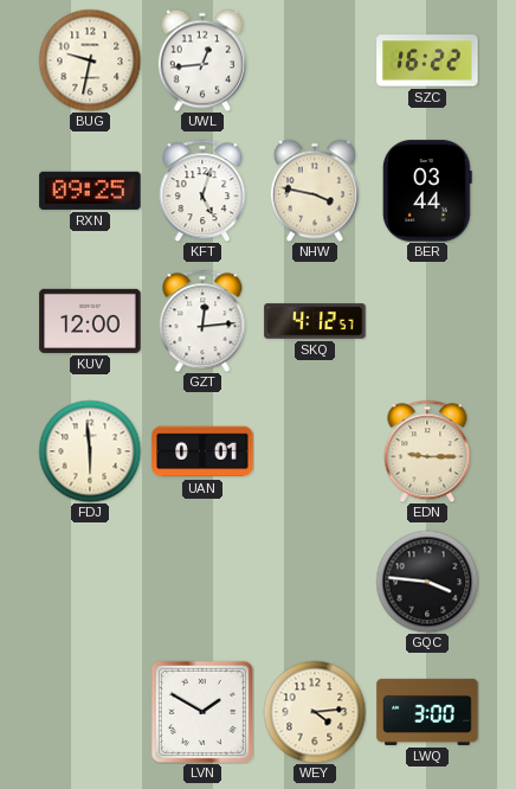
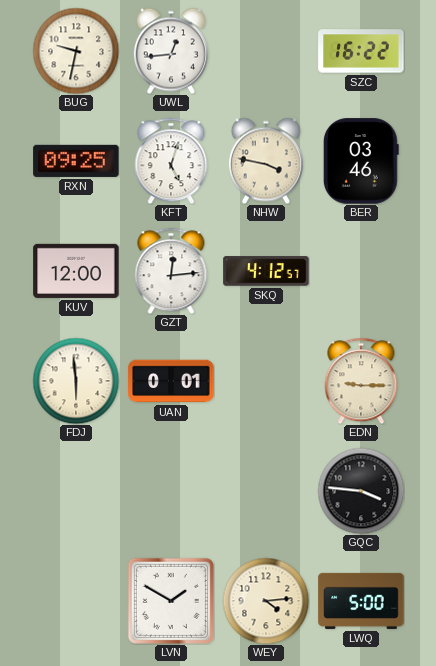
BER: 03:44 -> 03:46
LWQ: 3:00 -> 5:00
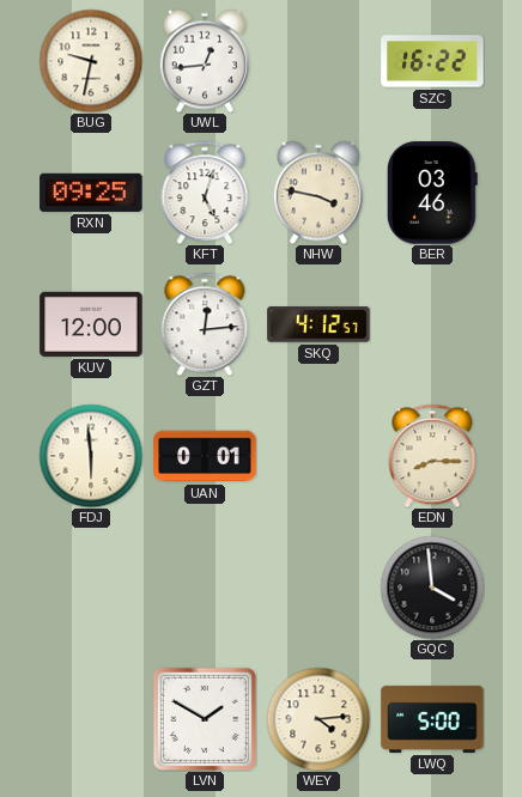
EDN: 9:15 -> 8:15
GQC: 3:46 -> 3:59
